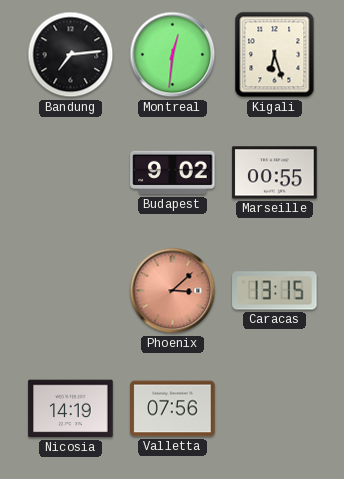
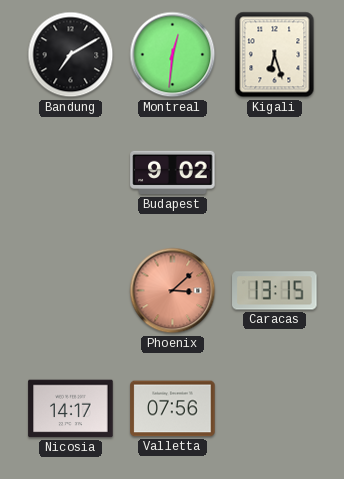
Bandung: 7:14 -> 7:10
Marseille: 00:55 -> none
Nicosia: 14:19 -> 14:17
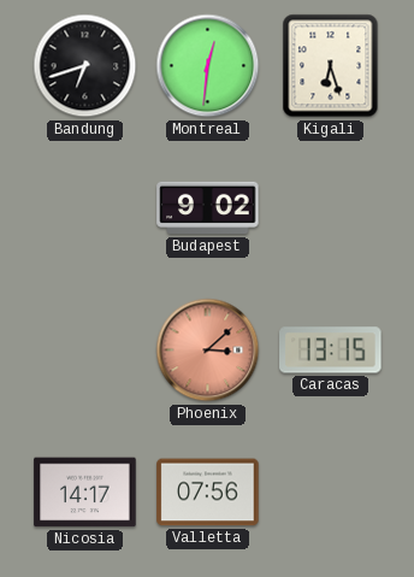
Bandung: 7:10 -> 6:42
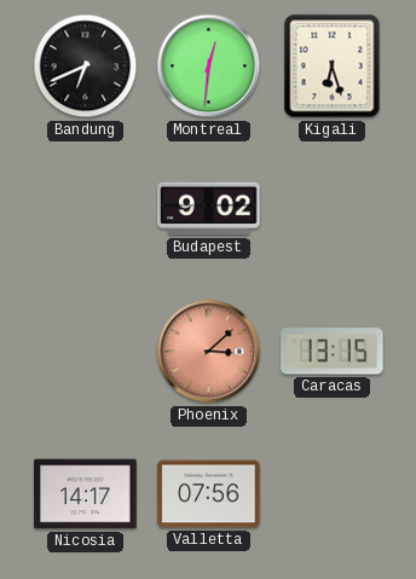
Bandung: 6:42 -> 6:41
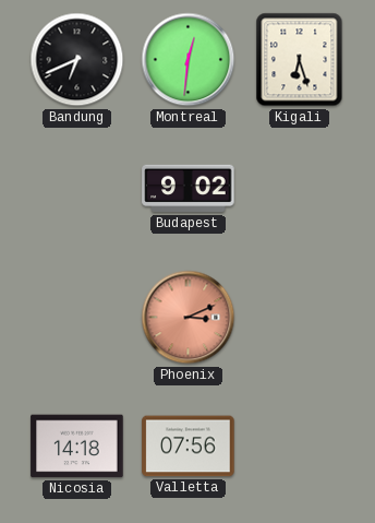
Phoenix: 3:08 -> 3:11
Caracas: 13:15 -> none
Nicosia: 14:17 -> 14:18
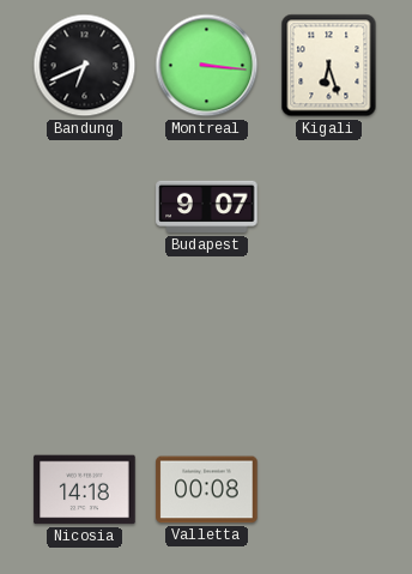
Montreal: 12:31 -> 3:16
Budapest: 9:02 -> 9:07
Phoenix: 3:11 -> none
Valletta: 07:56 -> 00:08
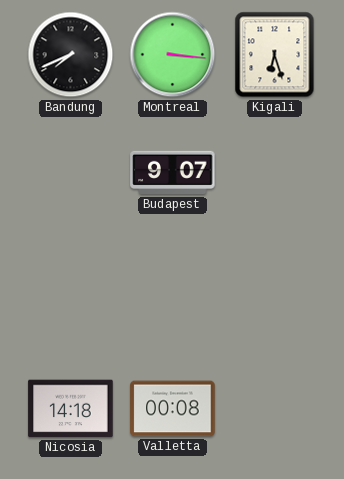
Bandung: 6:41 -> 7:41
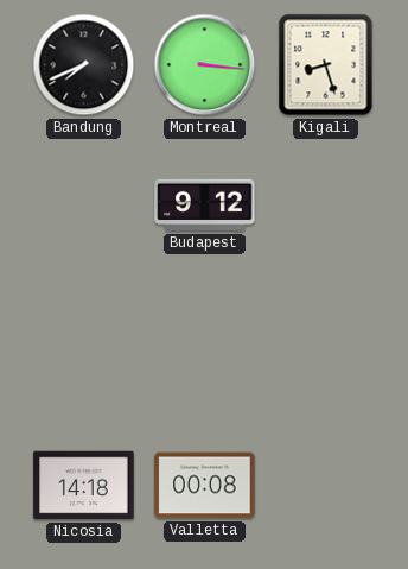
Kigali: 6:27 -> 8:27
Budapest: 9:07 -> 9:12
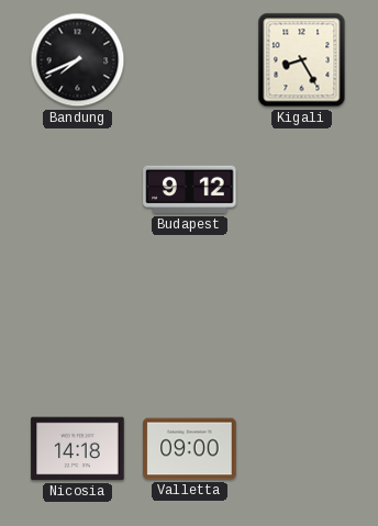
Montreal: 3:16 -> none
Kigali: 8:27 -> 8:25
Valletta: 00:08 -> 09:00
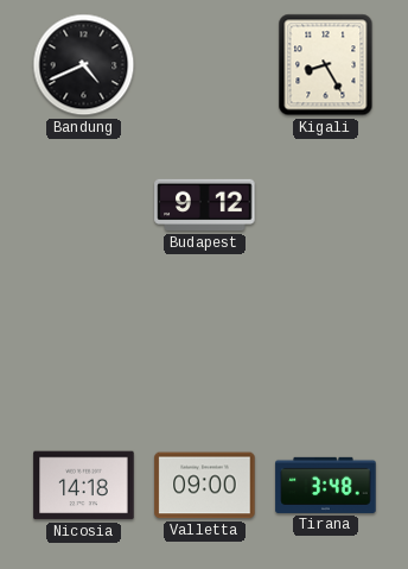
Bandung: 7:41 -> 4:41
Tirana: none -> 3:48
